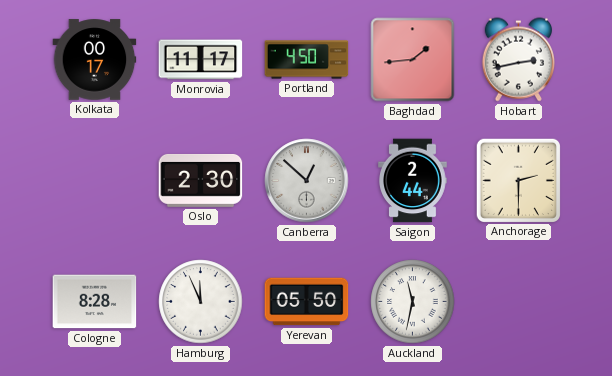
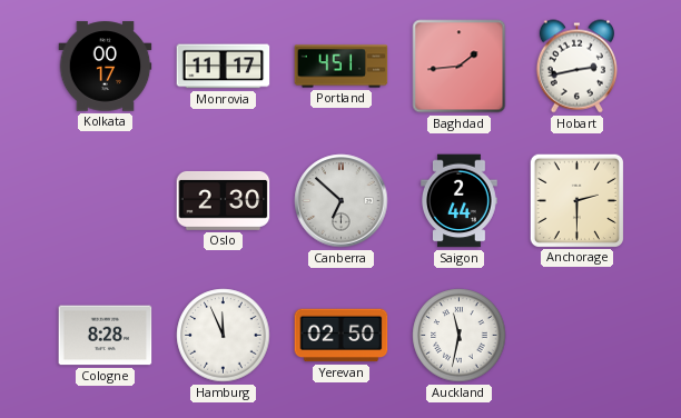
Portland: 4:50 -> 4:51
Canberra: 12:52 -> 6:52
Yerevan: 05:50 -> 02:50
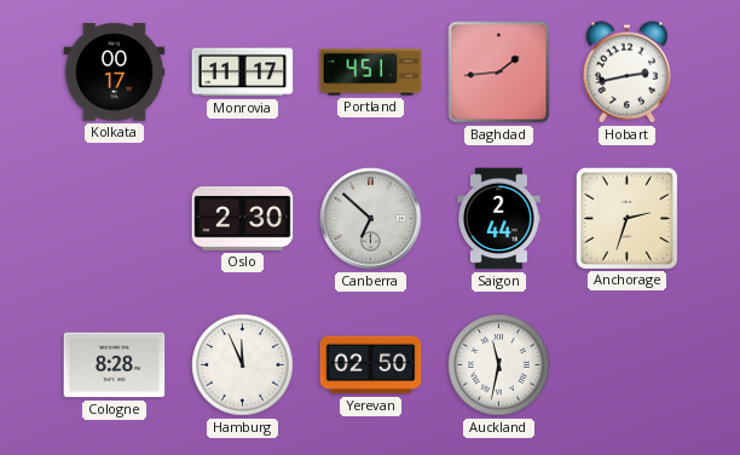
Anchorage: 2:30 -> 2:33
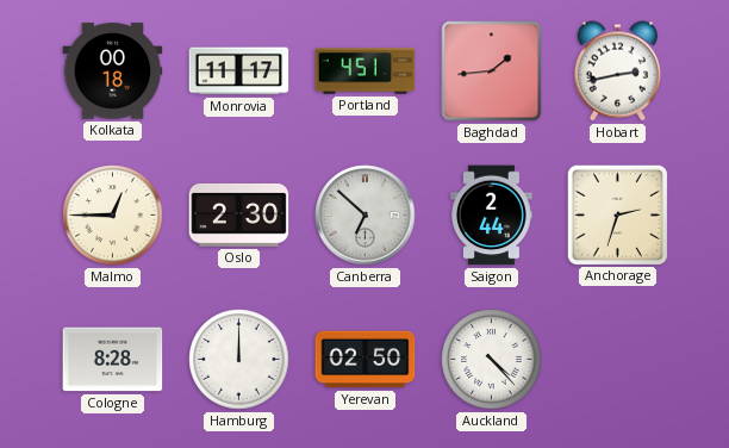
Kolkata: 00:17 -> 00:18
Malmo: none -> 12:45
Hamburg: 11:56 -> 12:00
Auckland: 11:32 -> 4:23
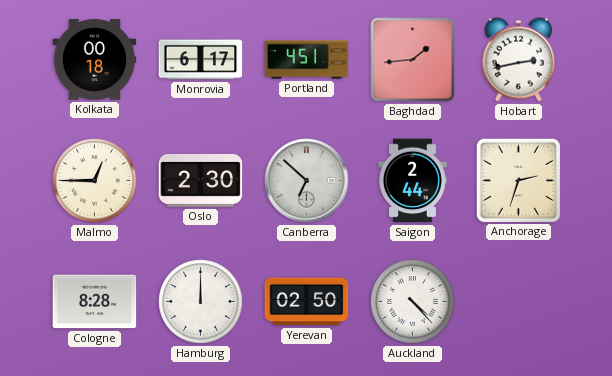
Monrovia: 11:17 -> 6:17
